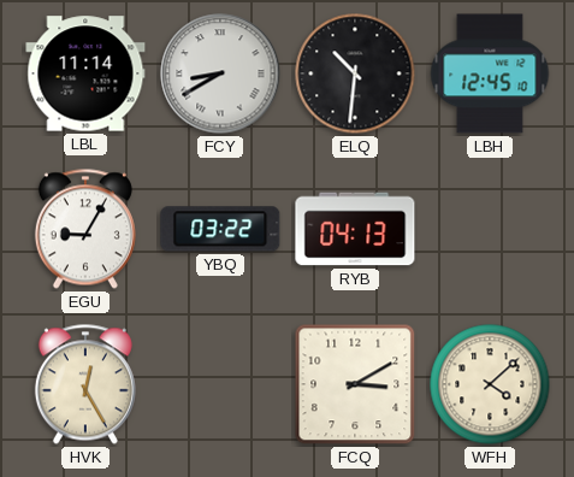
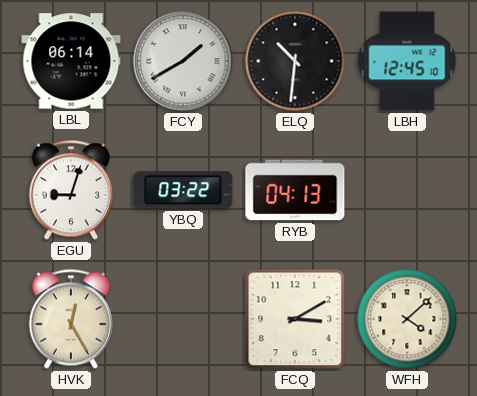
LBL: 11:14 -> 06:14
FCY: 8:40 -> 1:40
EGU: 9:05 -> 9:03
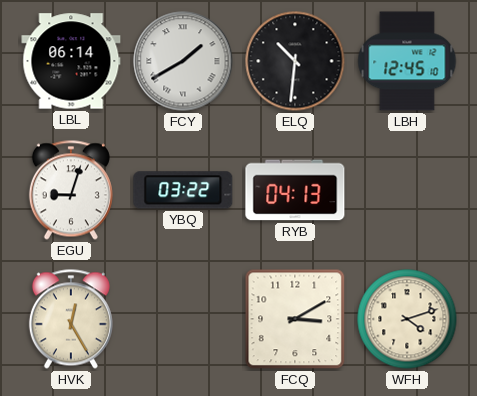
WFH: 4:08 -> 4:12
